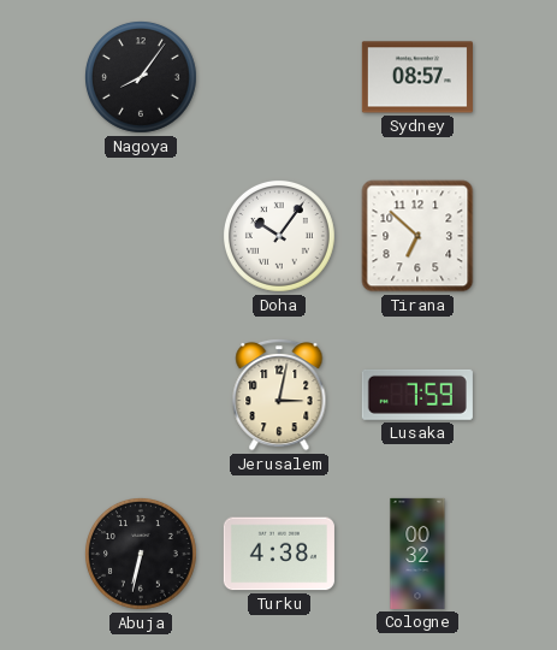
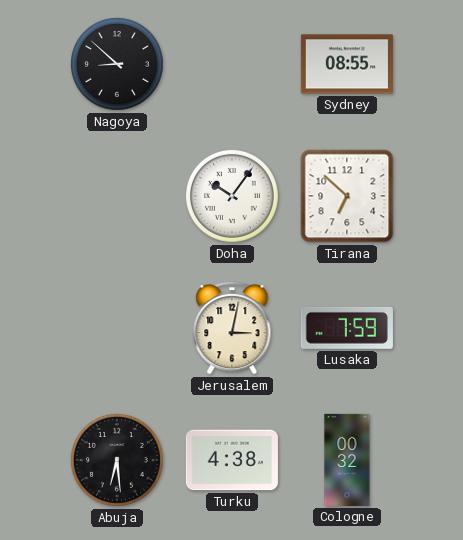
Nagoya: 8:06 -> 8:52
Sydney: 08:57 -> 08:55
Abuja: 6:32 -> 6:29
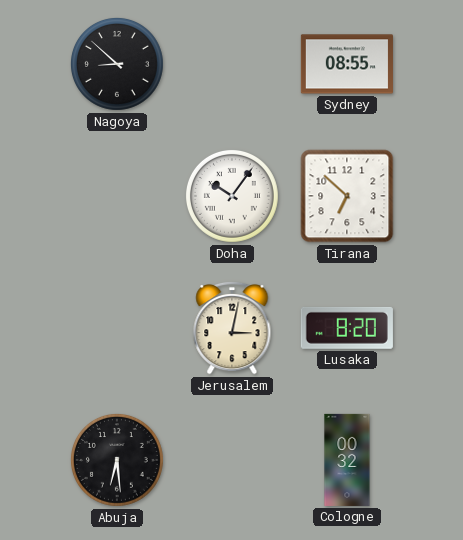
Lusaka: 7:59 -> 8:20
Turku: 4:38 -> none
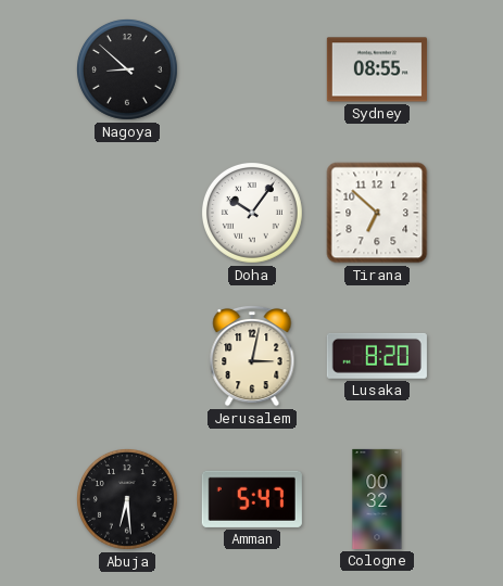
Amman: none -> 5:47
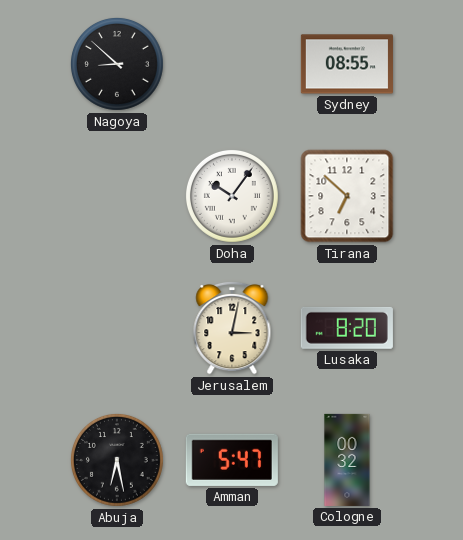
Abuja: 6:29 -> 6:28
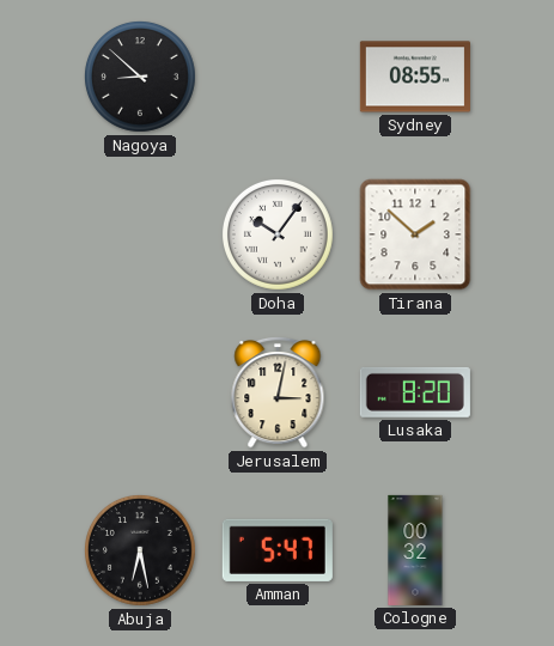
Tirana: 6:52 -> 1:52
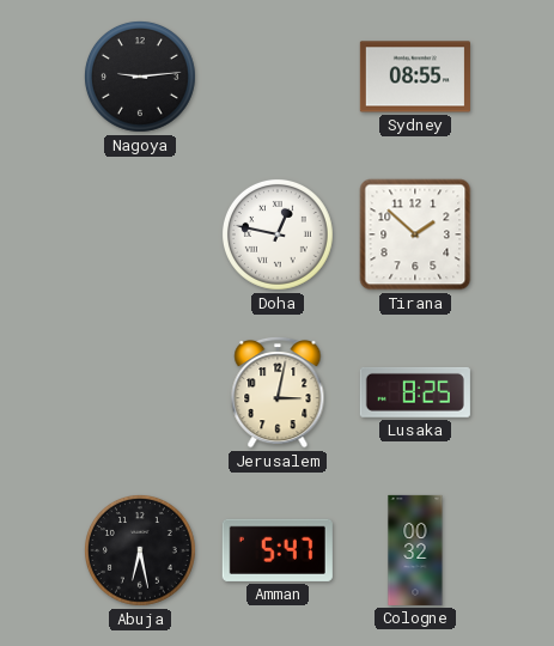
Nagoya: 8:52 -> 9:14
Doha: 10:06 -> 12:47
Lusaka: 8:20 -> 8:25
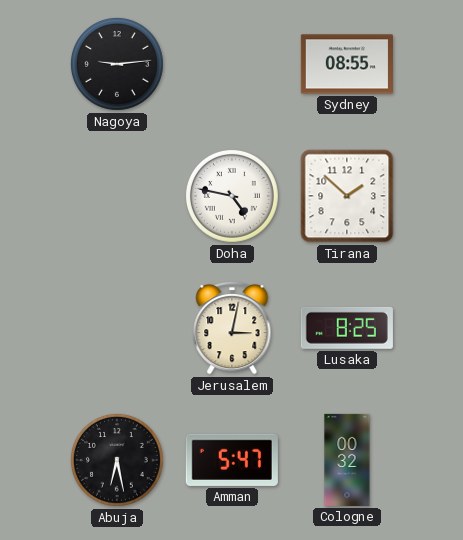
Doha: 12:47 -> 4:47
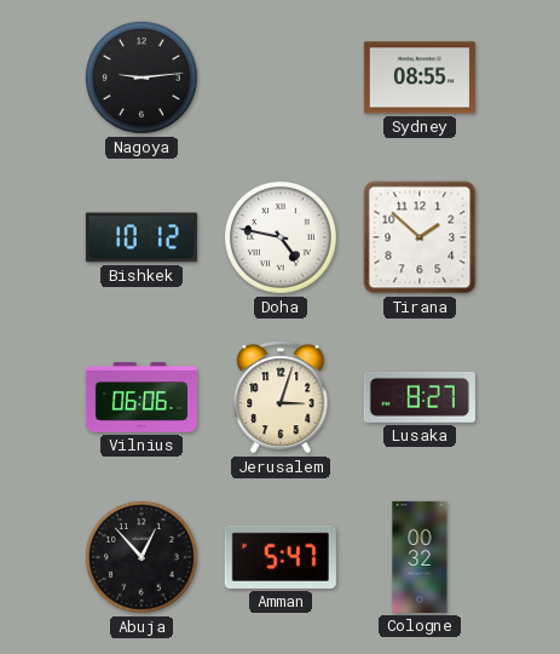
Bishkek: none -> 10:12
Vilnius: none -> 06:06
Jerusalem: 3:02 -> 3:03
Lusaka: 8:25 -> 8:27
Abuja: 6:28 -> 12:53
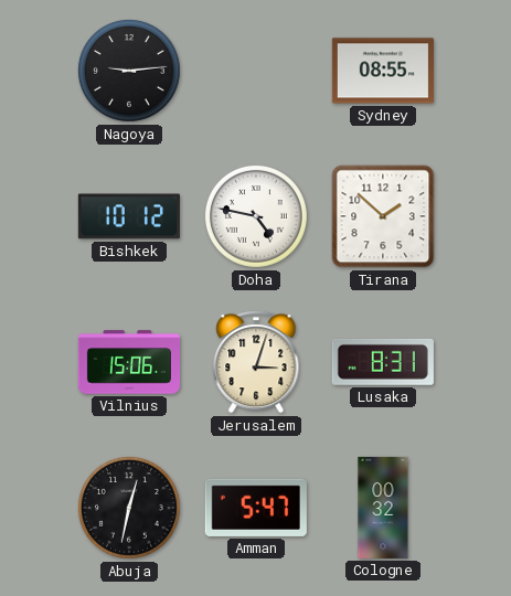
Vilnius: 06:06 -> 15:06
Lusaka: 8:27 -> 8:31
Abuja: 12:53 -> 12:32
